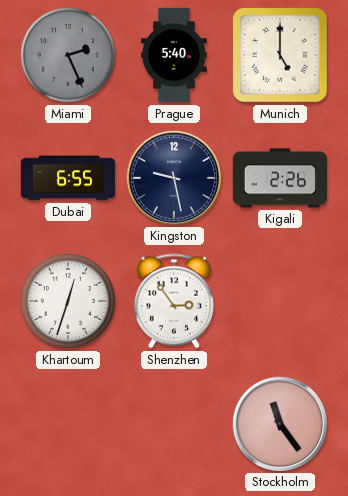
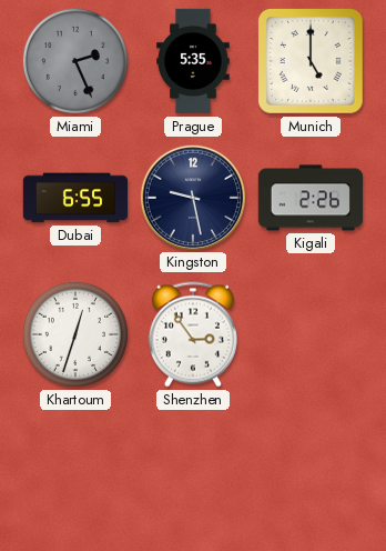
Prague: 5:40 -> 5:35
Stockholm: 11:24 -> none
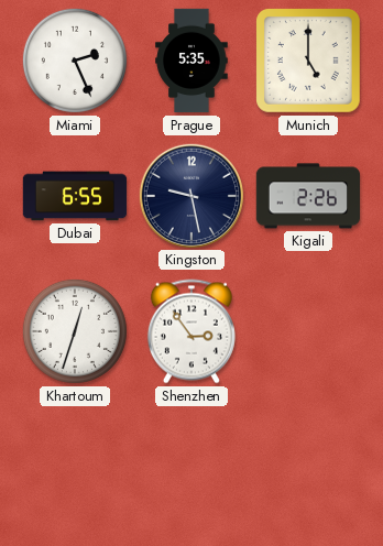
Miami dial: grey -> white
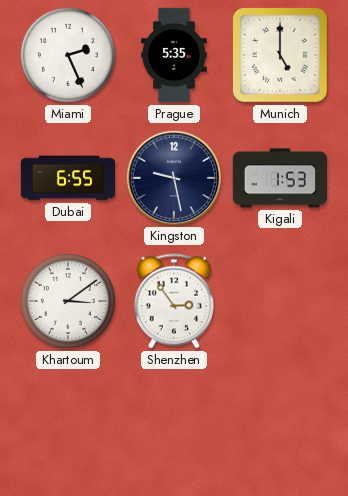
Kigali: 2:26 -> 1:53
Khartoum: 12:33 -> 3:09
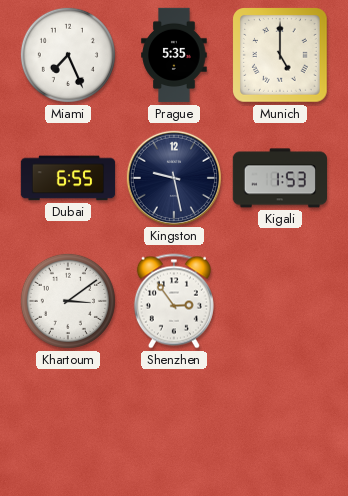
Miami: 2:26 -> 7:26
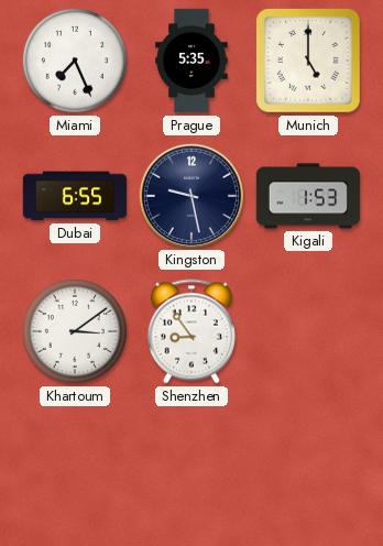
Shenzhen: 2:54 -> 8:54
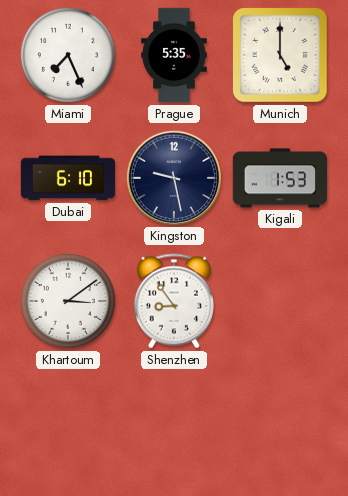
Dubai: 6:55 -> 6:10
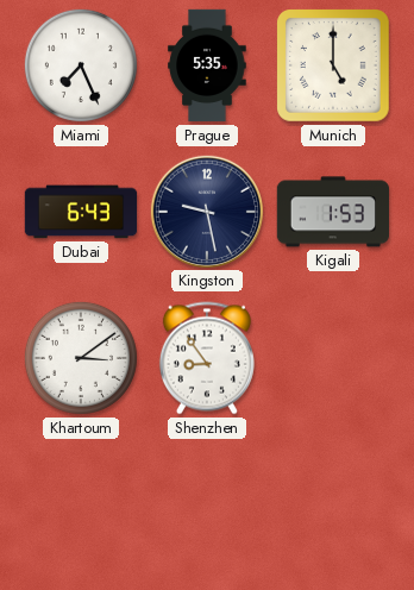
Dubai: 6:10 -> 6:43
